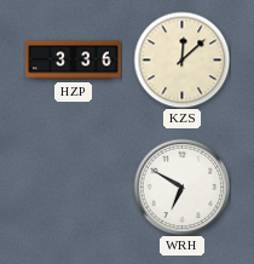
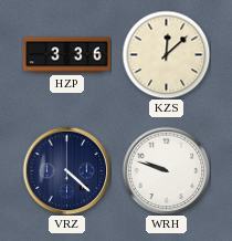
VRZ: none -> 4:22
WRH: 6:50 -> 9:48
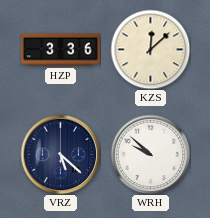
VRZ: 4:22 -> 5:22
WRH: 9:48 -> 9:52
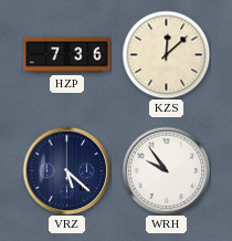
HZP: 3:36 -> 7:36
WRH: 9:52 -> 9:54
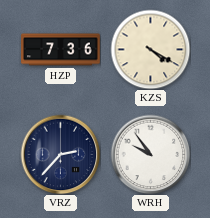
KZS: 12:08 -> 4:20
VRZ: 5:22 -> 2:37
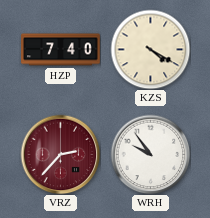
HZP: 7:36 -> 7:40
VRZ dial: navy -> burgundy
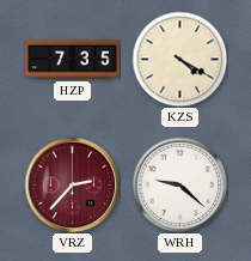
HZP: 7:40 -> 7:35
WRH: 9:54 -> 9:22
